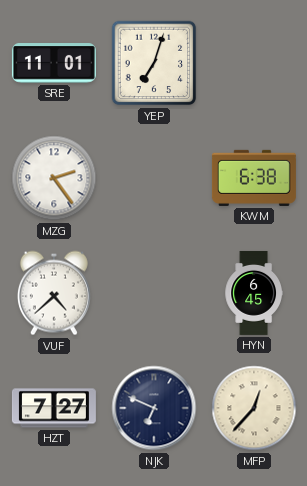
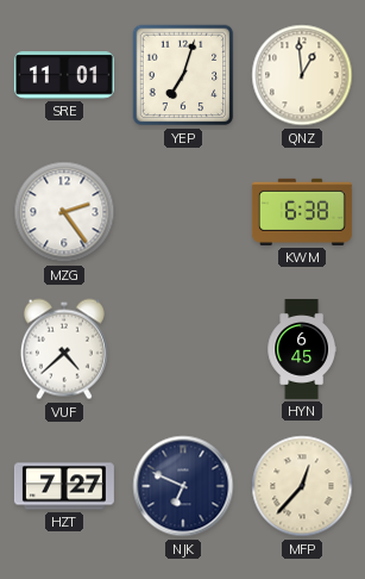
QNZ: none -> 12:59
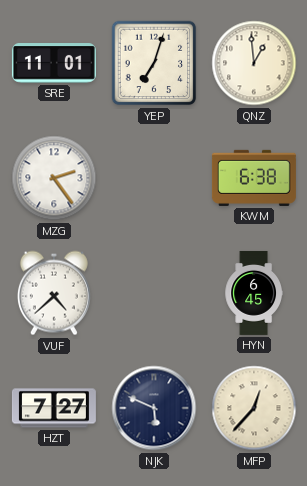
NJK: 6:49 -> 5:49
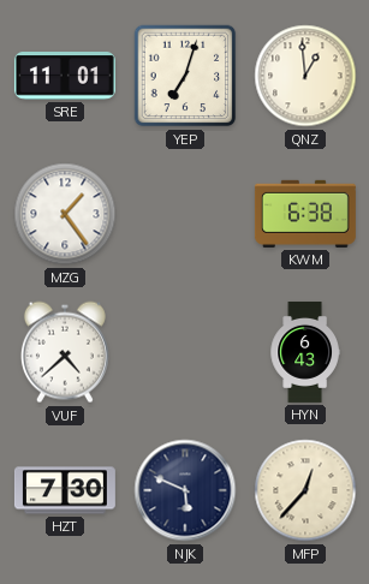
MZG: 2:24 -> 1:24
HYN: 6:45 -> 6:43
HZT: 7:27 -> 7:30
